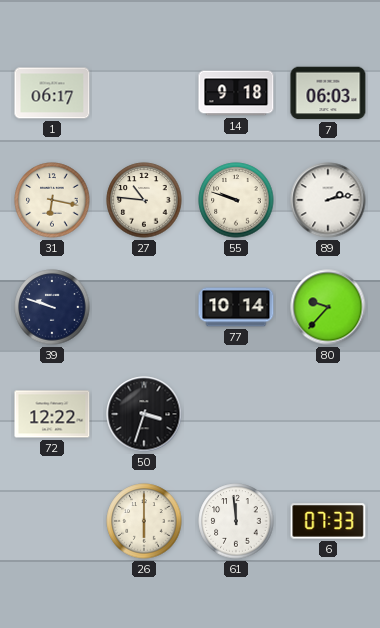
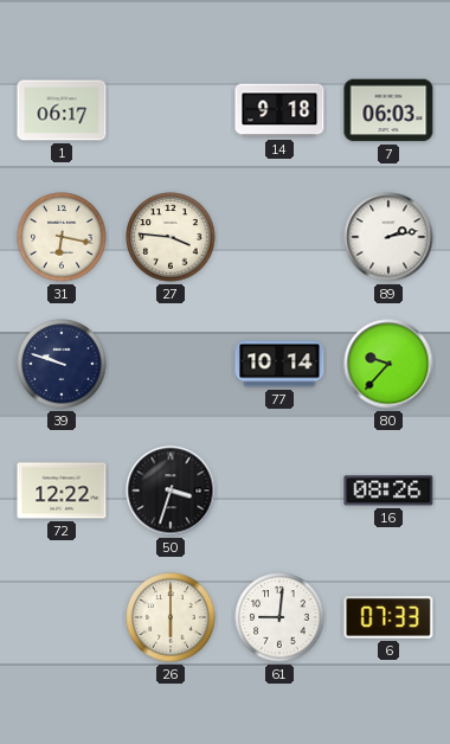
27: 10:46 -> 3:46
55: 9:48 -> none
16: none -> 08:26
61: 11:59 -> 9:01
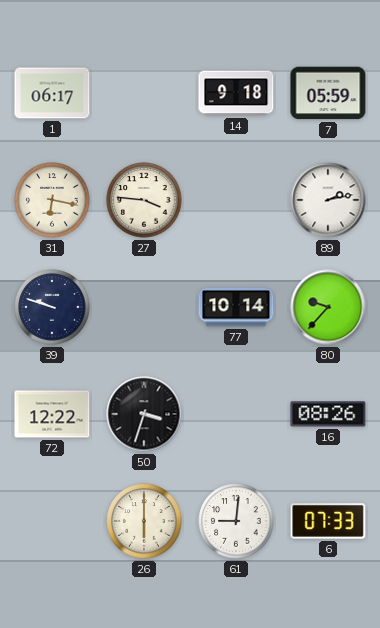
7: 06:03 -> 05:59
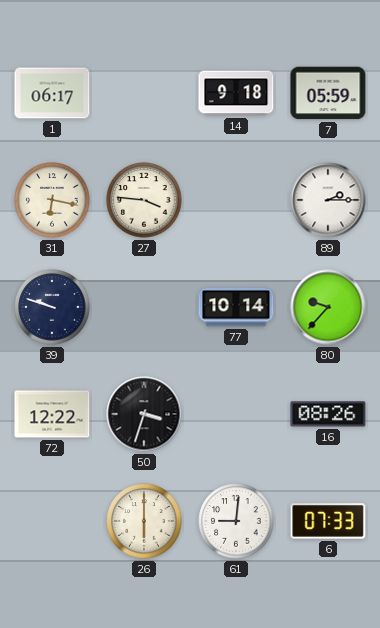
89: 2:13 -> 2:15
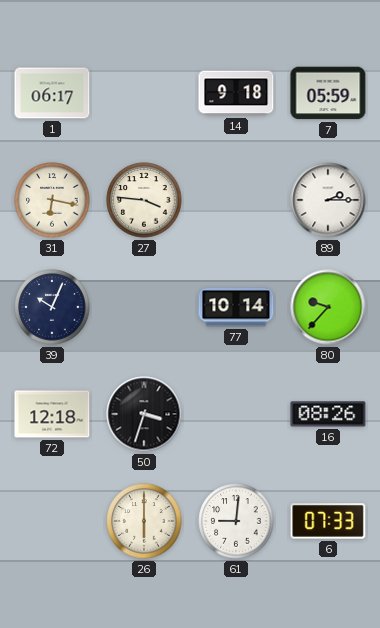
39: 9:48 -> 10:04
72: 12:22 -> 12:18
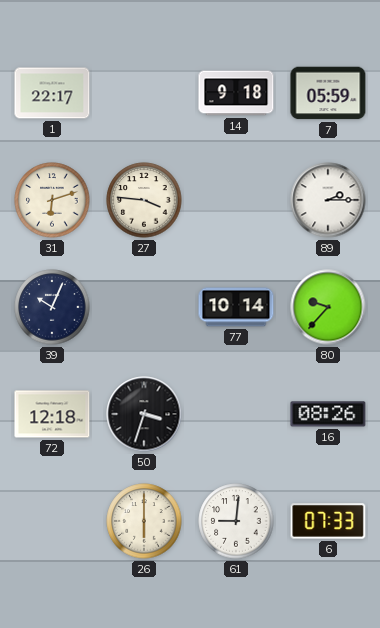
1: 06:17 -> 22:17
31: 6:17 -> 6:12
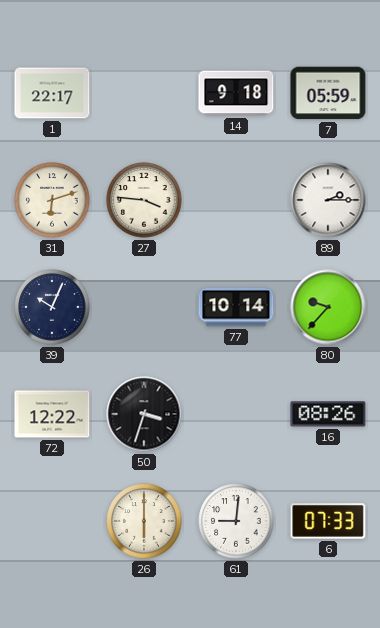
72: 12:18 -> 12:22
